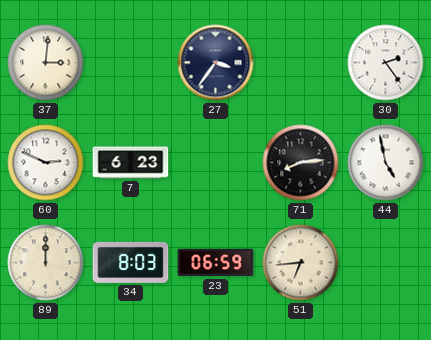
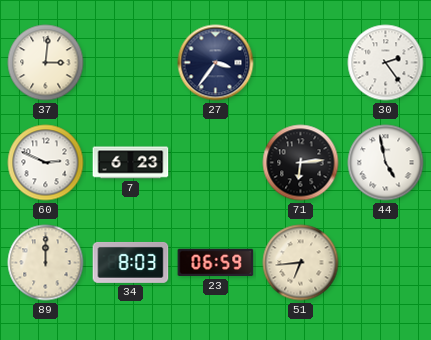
71: 8:14 -> 6:14
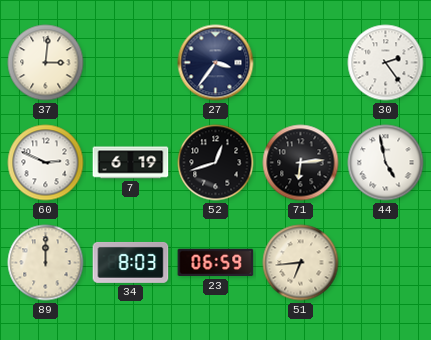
7: 6:23 -> 6:19
52: none -> 12:42
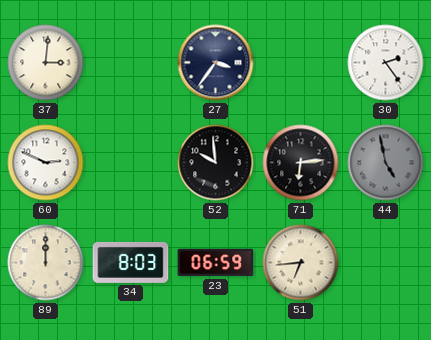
7: 6:19 -> none
52: 12:42 -> 9:59
44 dial: white -> grey
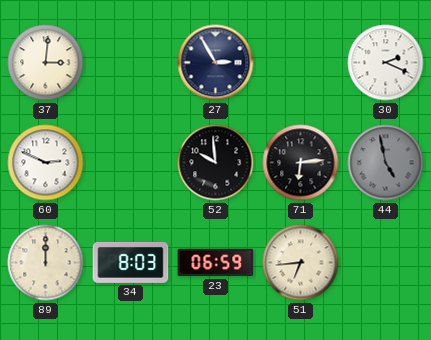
27: 3:36 -> 2:55
30: 2:24 -> 2:19
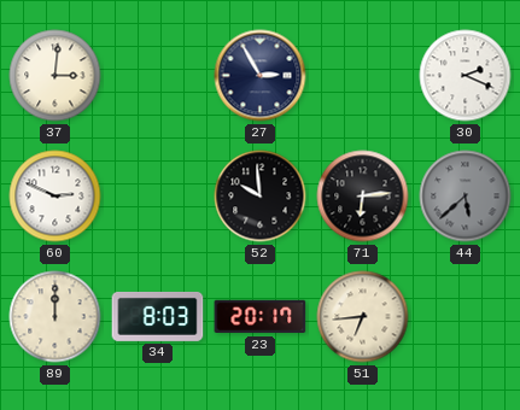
44: 4:58 -> 5:38
23: 06:59 -> 20:17
